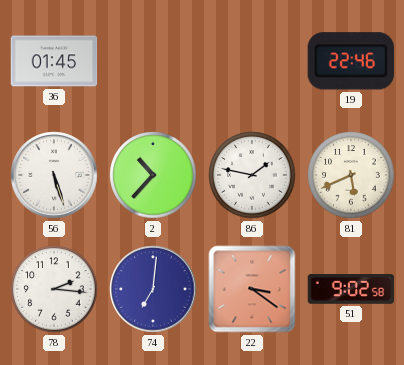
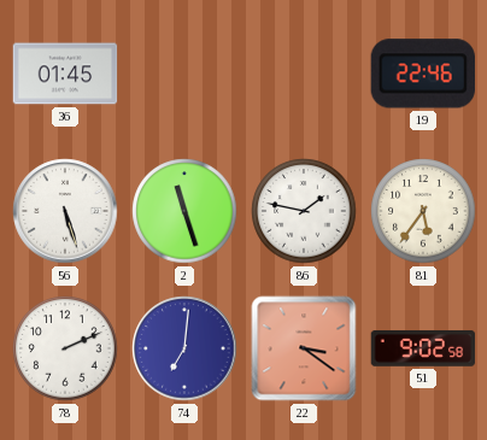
2: 10:37 -> 11:27
81: 5:41 -> 5:36
78: 2:16 -> 2:11
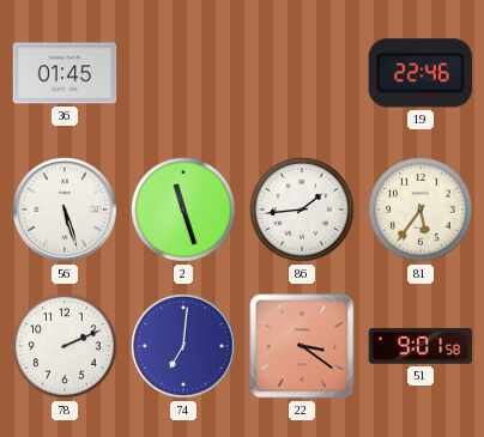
86: 1:47 -> 1:44
51: 9:02 -> 9:01
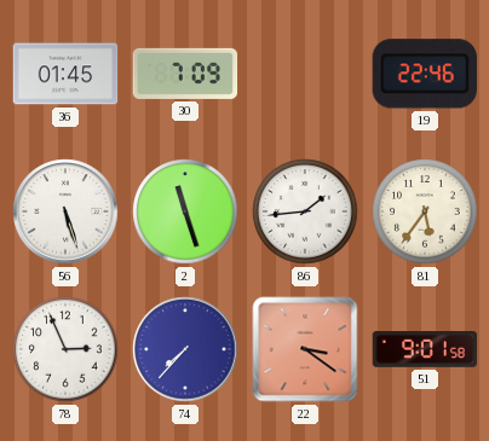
30: none -> 7:09
78: 2:11 -> 2:56
74: 7:01 -> 7:37
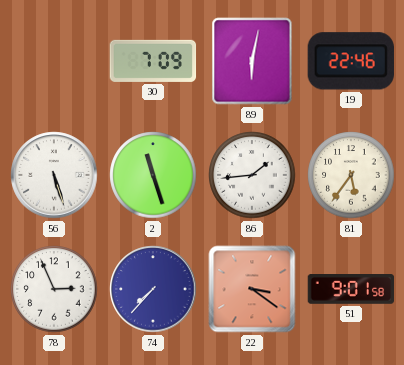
36: 01:45 -> none
89: none -> 6:02
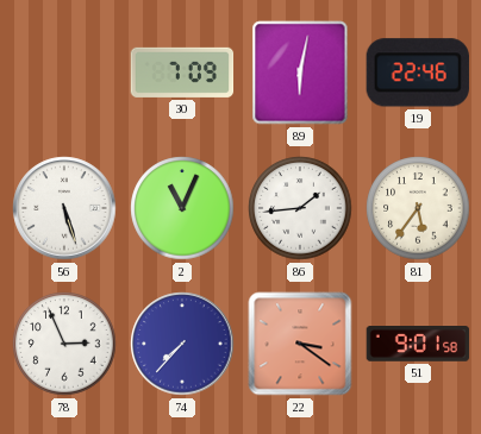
2: 11:27 -> 11:04
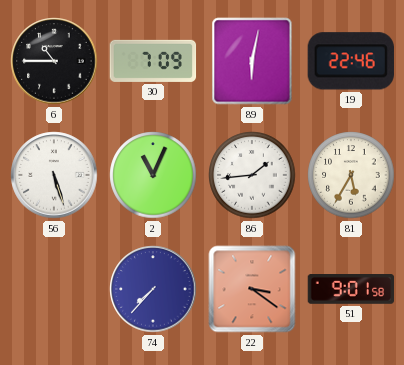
6: none -> 10:45
81: 5:36 -> 5:35
78: 2:56 -> none
